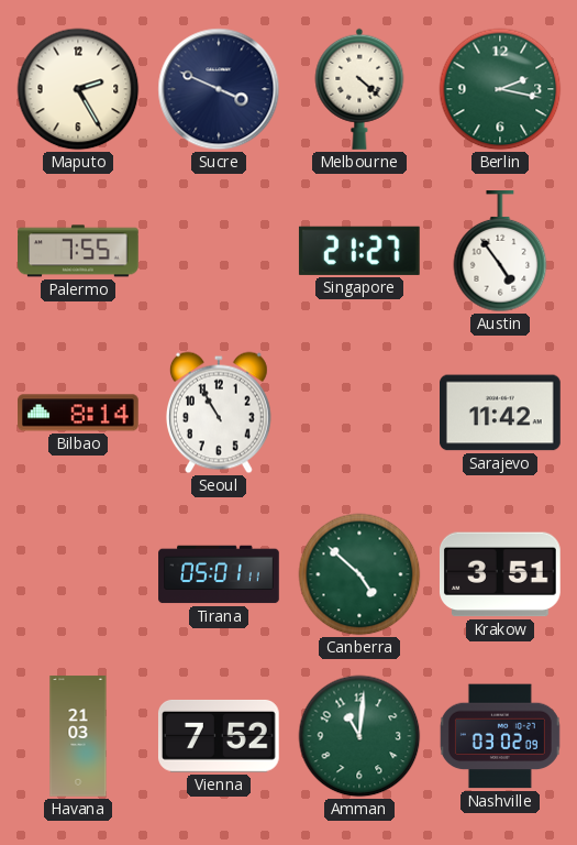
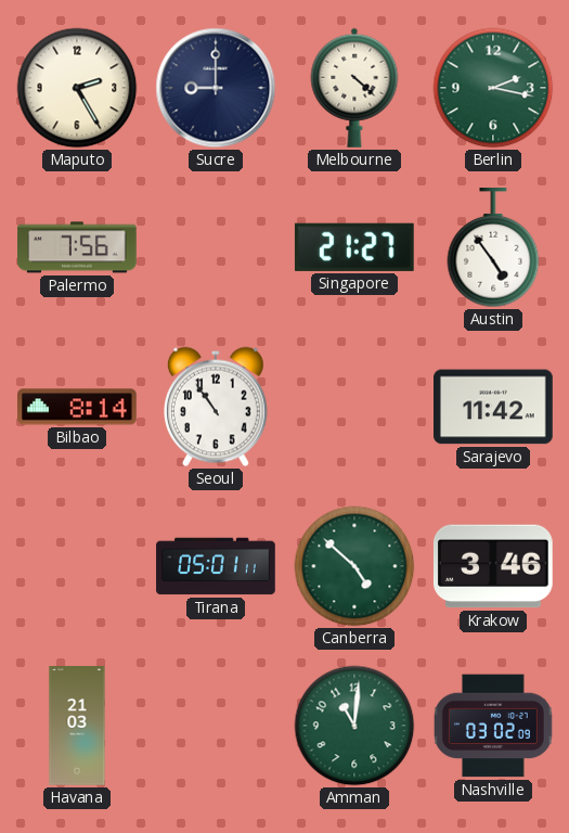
Sucre: 3:49 -> 9:00
Palermo: 7:55 -> 7:56
Seoul: 10:55 -> 10:54
Krakow: 3:51 -> 3:46
Vienna: 7:52 -> none
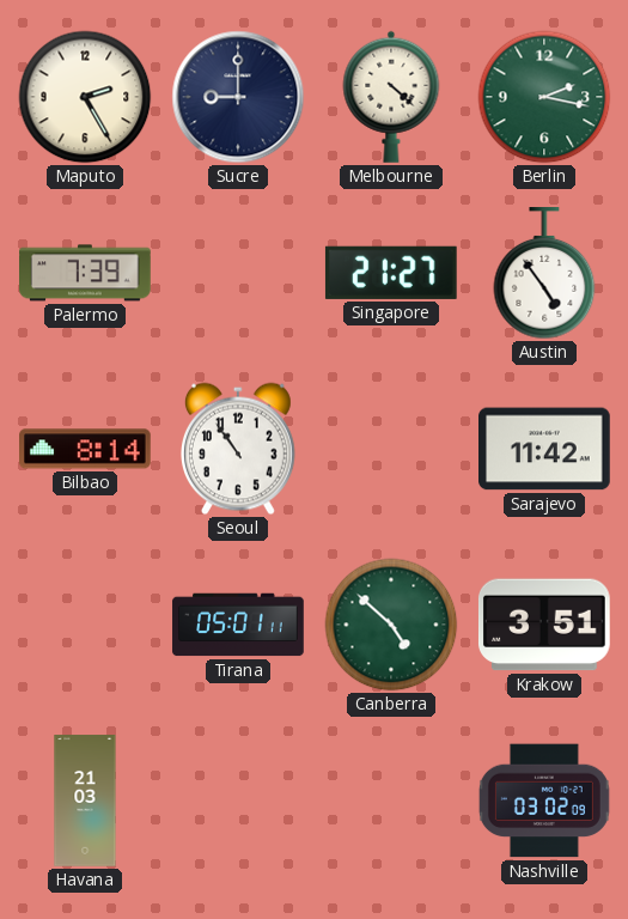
Palermo: 7:56 -> 7:39
Krakow: 3:46 -> 3:51
Amman: 11:01 -> none
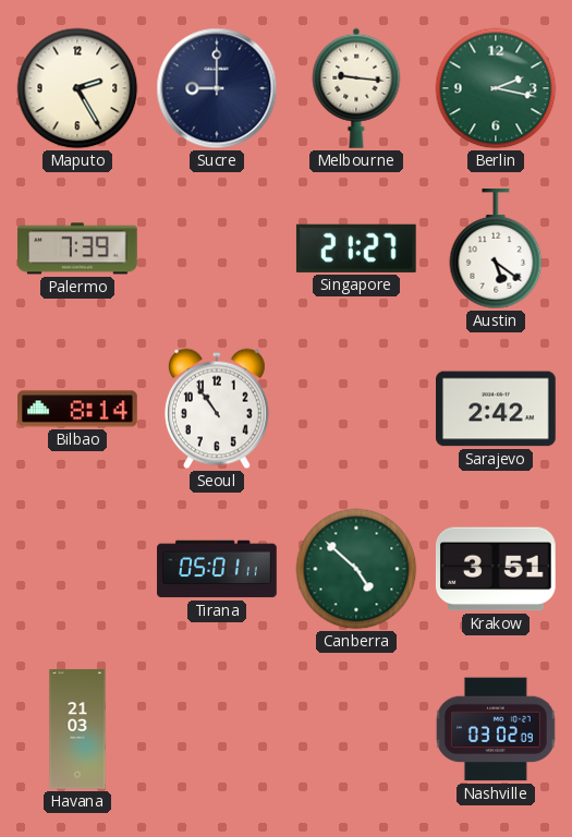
Melbourne: 4:22 -> 9:16
Austin: 4:54 -> 5:21
Sarajevo: 11:42 -> 2:42
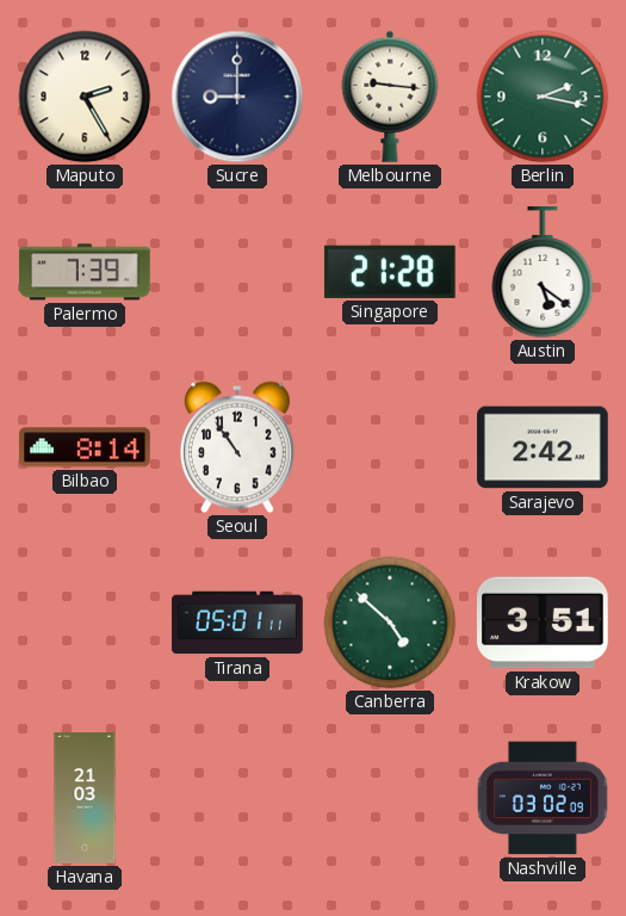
Singapore: 21:27 -> 21:28
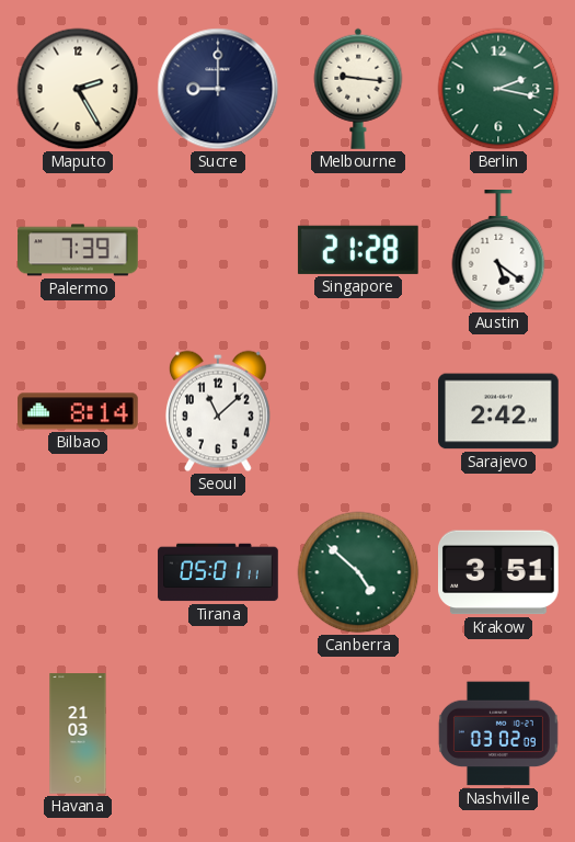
Seoul: 10:54 -> 11:08
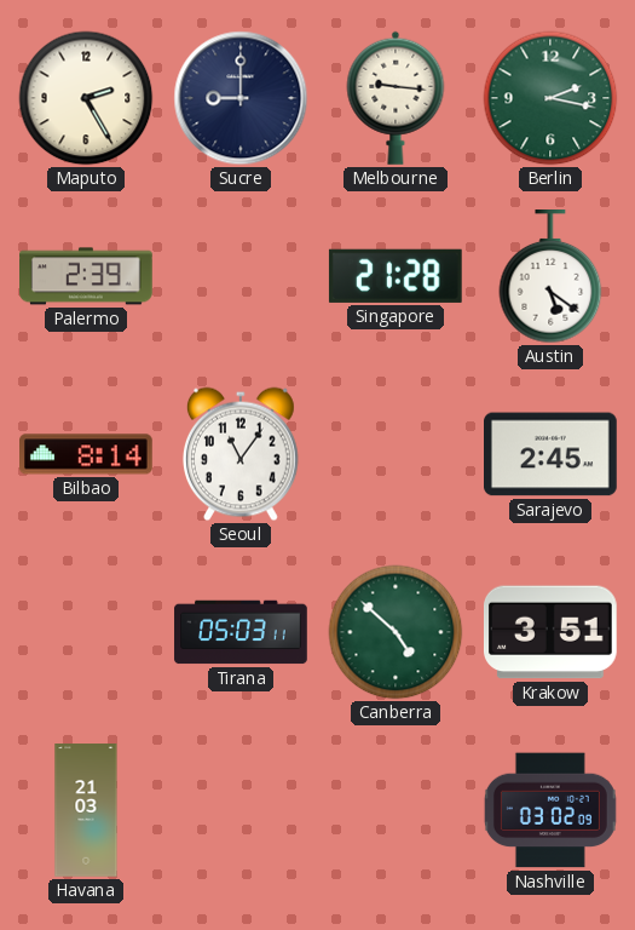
Palermo: 7:39 -> 2:39
Seoul: 11:08 -> 11:06
Sarajevo: 2:42 -> 2:45
Tirana: 05:01 -> 05:03
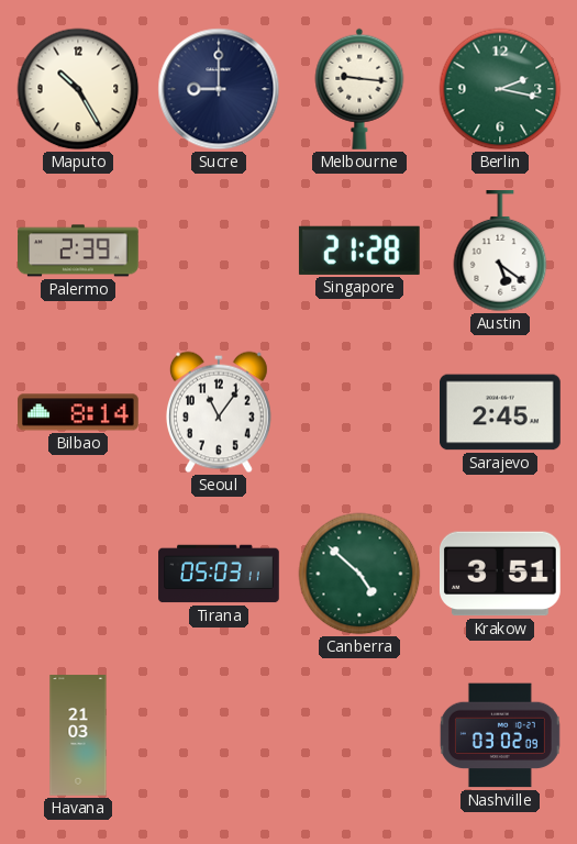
Maputo: 2:25 -> 10:25
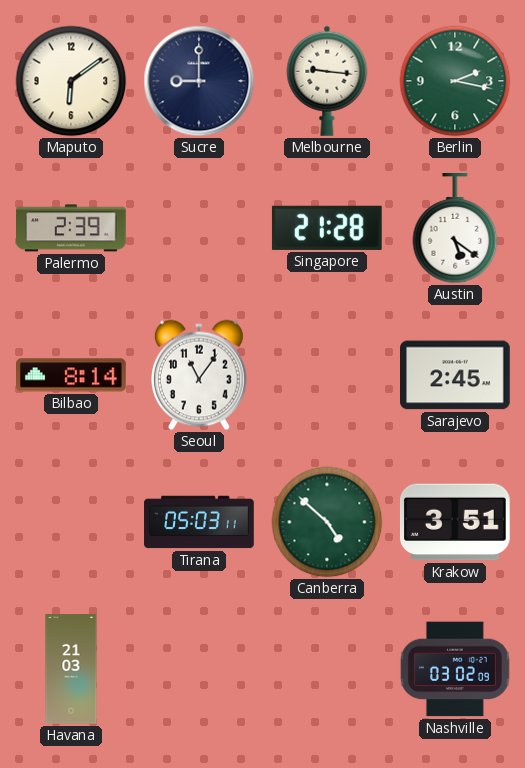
Maputo: 10:25 -> 6:09
